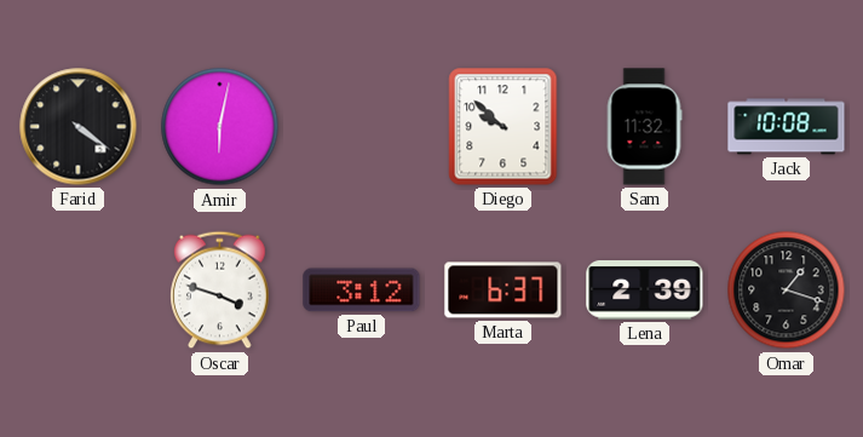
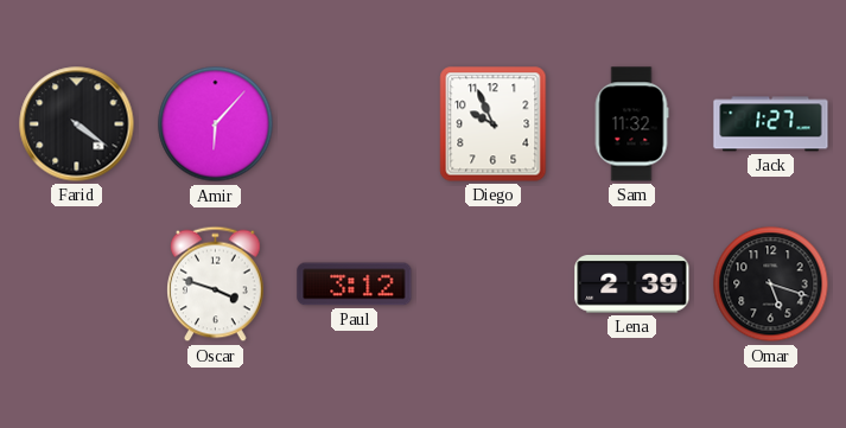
Amir: 6:02 -> 6:07
Diego: 9:52 -> 9:56
Jack: 10:08 -> 1:27
Marta: 6:37 -> none
Omar: 1:18 -> 5:18
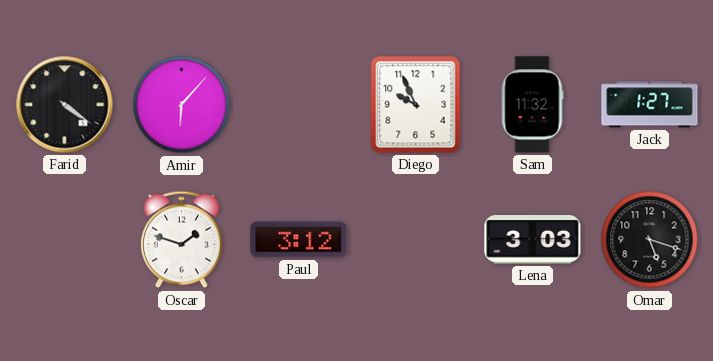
Oscar: 3:48 -> 1:48
Lena: 2:39 -> 3:03
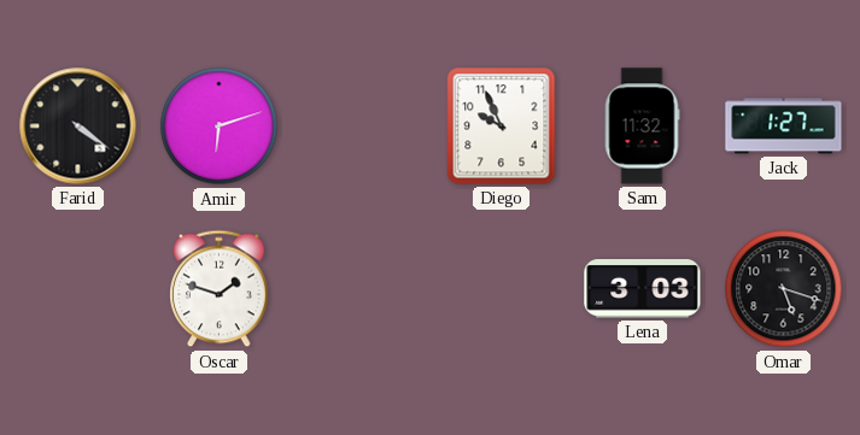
Amir: 6:07 -> 6:12
Paul: 3:12 -> none
